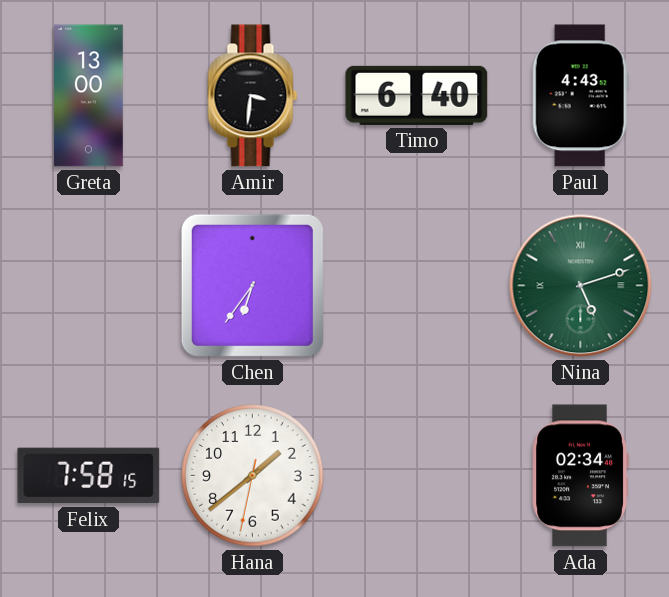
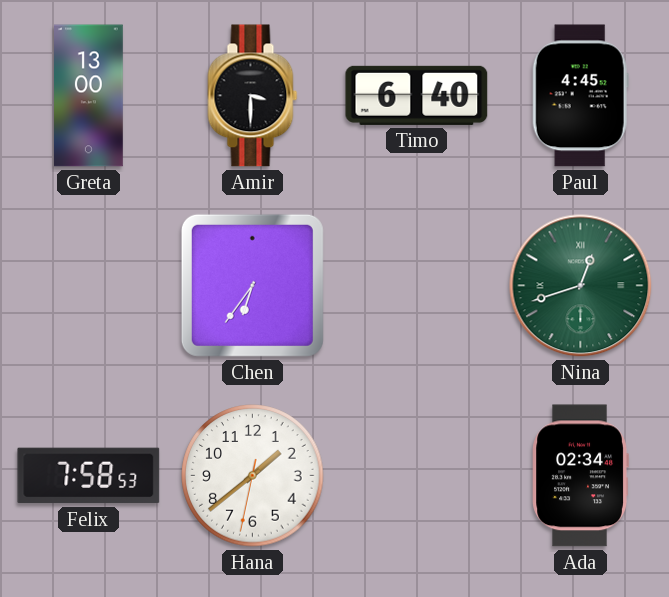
Amir: 3:31 -> 3:30
Paul: 4:43 -> 4:45
Nina: 5:12 -> 12:42
Felix: 7:58:15 -> 7:58:53
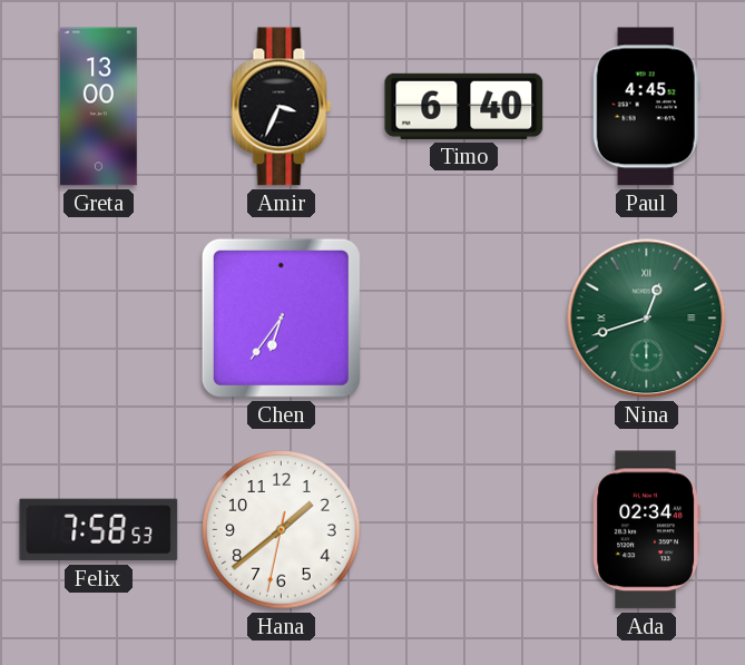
Amir: 3:30 -> 3:34
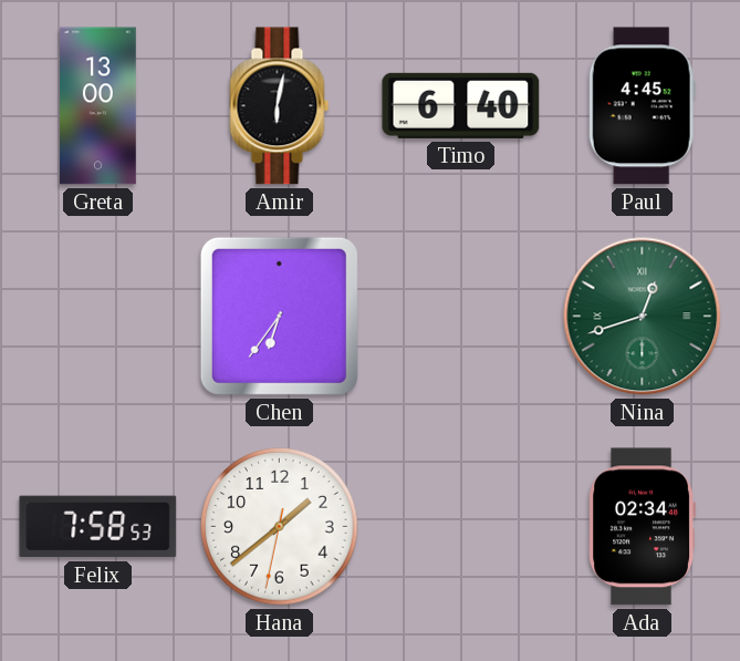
Amir: 3:34 -> 6:02
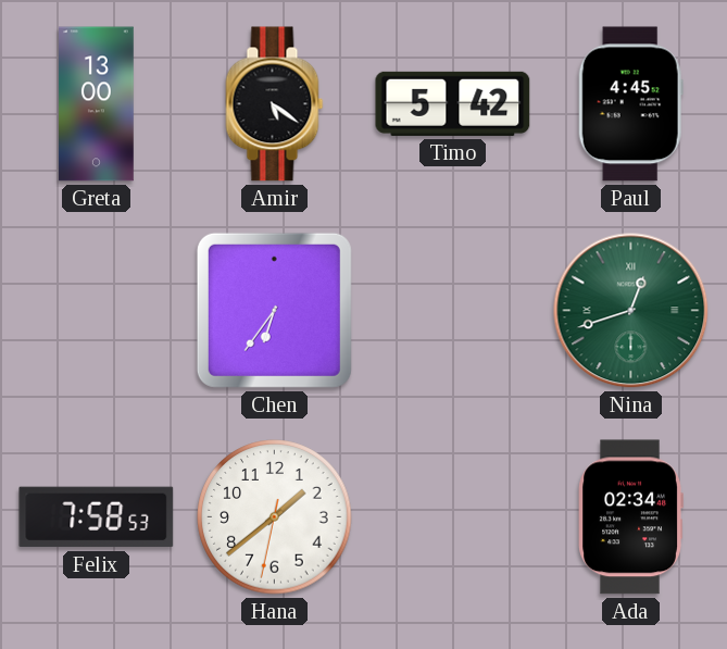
Amir: 6:02 -> 5:21
Timo: 6:40 -> 5:42
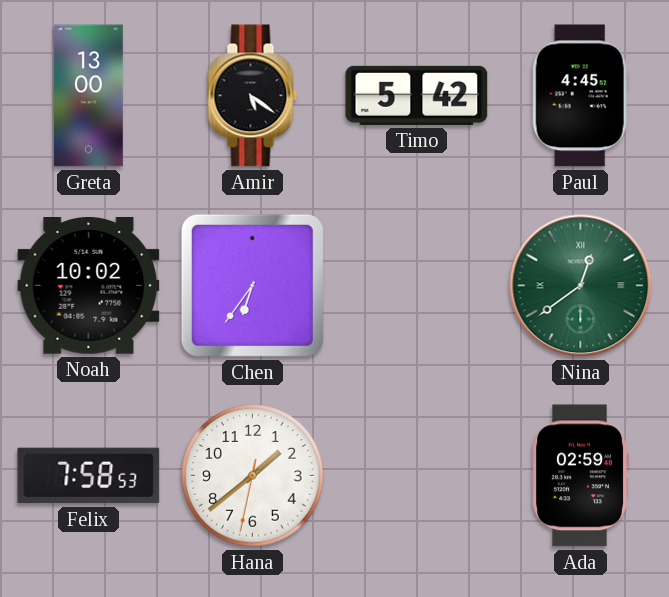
Noah: none -> 10:02
Nina: 12:42 -> 12:39
Ada: 02:34 -> 02:59
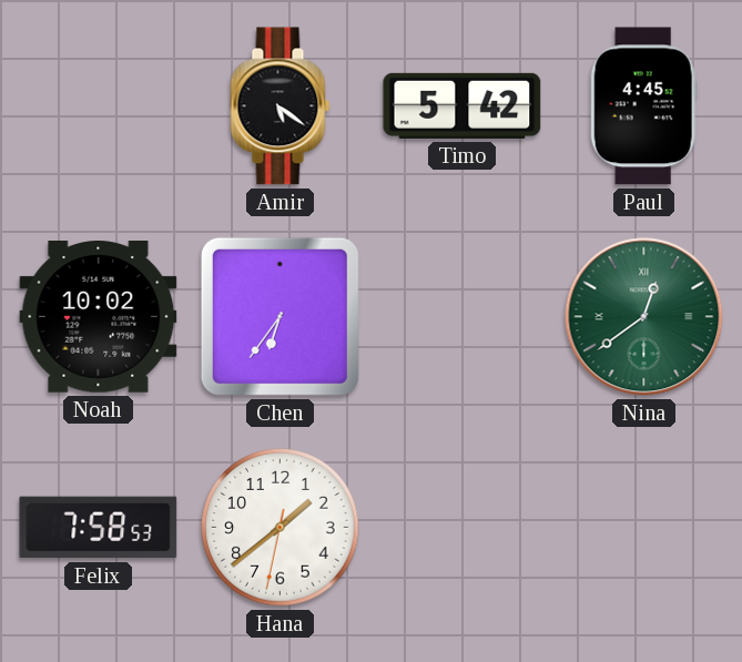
Greta: 13:00 -> none
Ada: 02:59 -> none
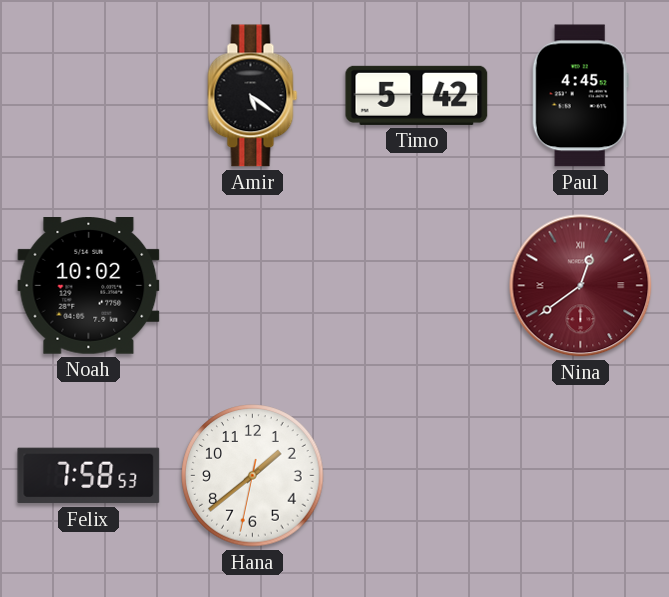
Chen: 6:36 -> none
Nina dial: green -> burgundy
